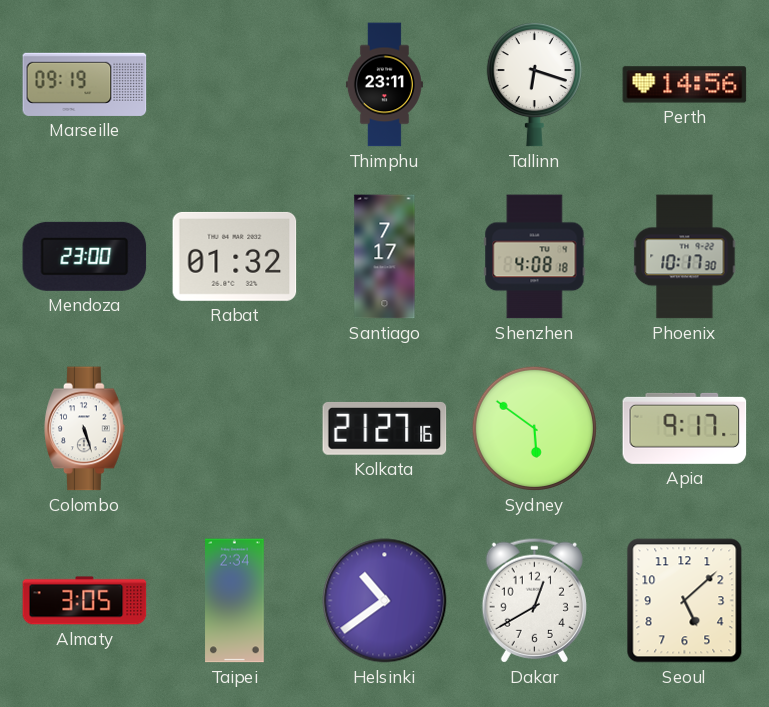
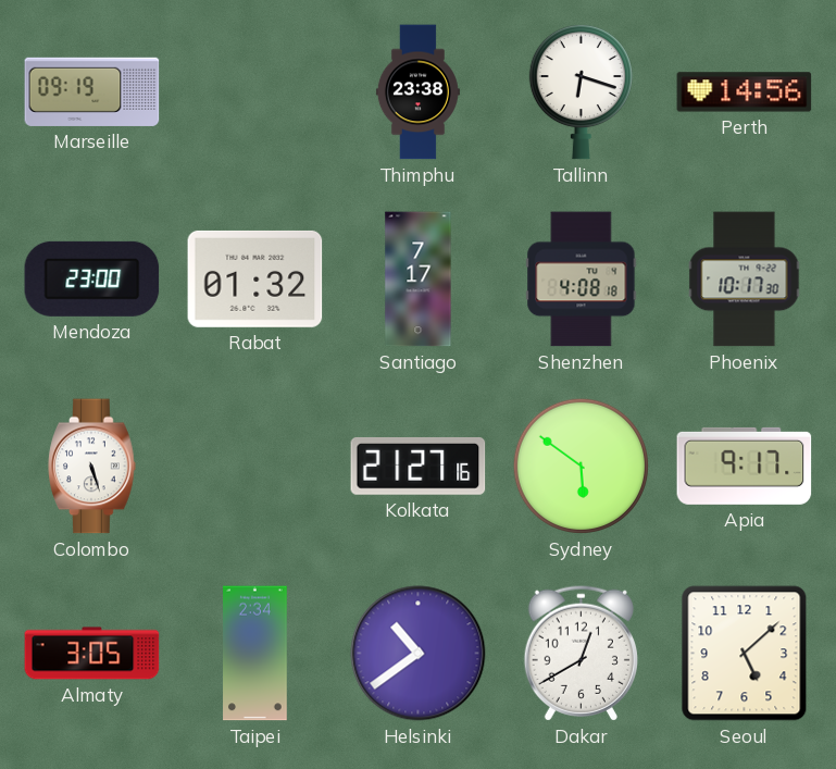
Thimphu: 23:11 -> 23:38
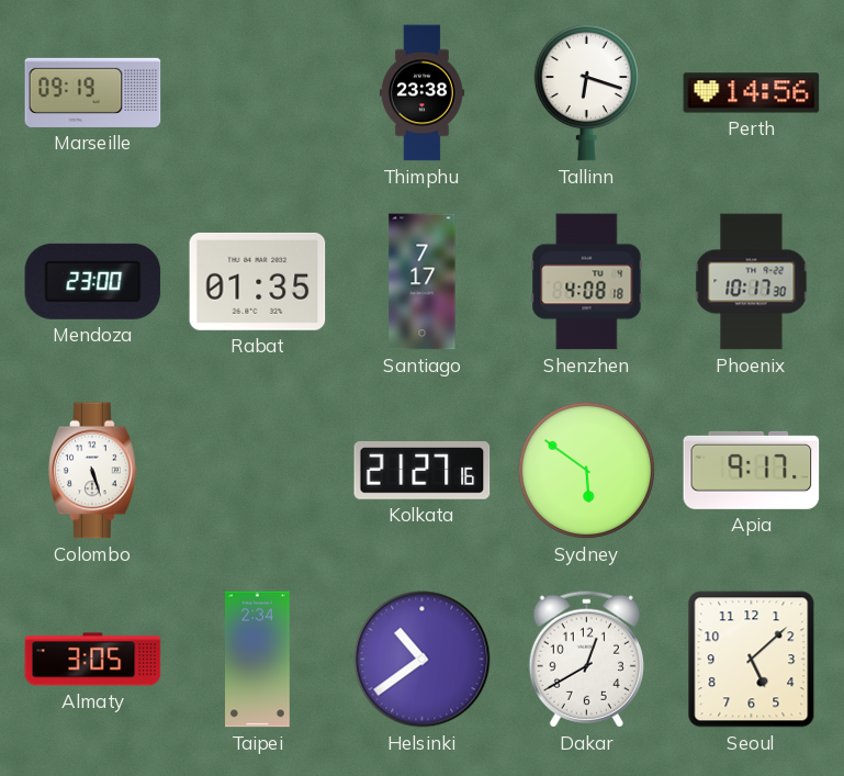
Rabat: 01:32 -> 01:35
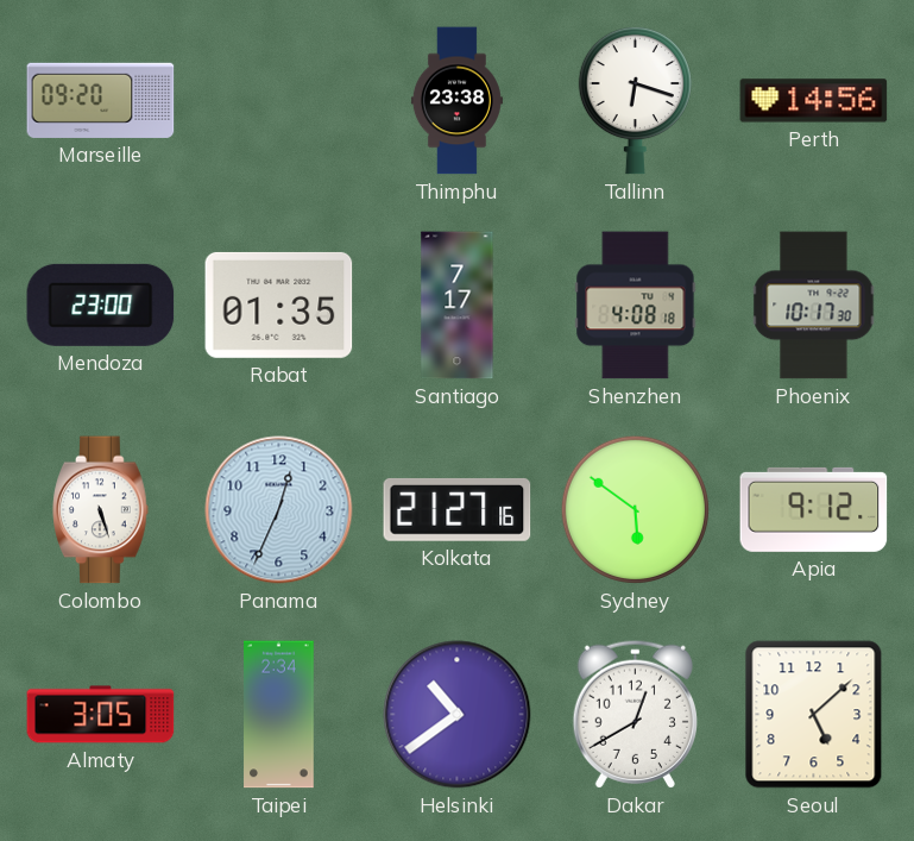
Marseille: 09:19 -> 09:20
Panama: none -> 12:34
Apia: 9:17 -> 9:12
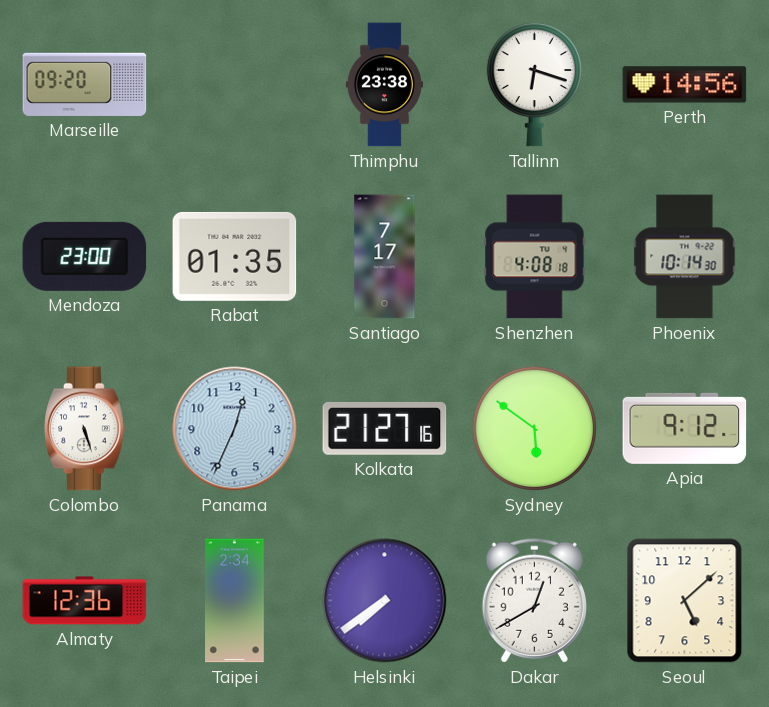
Phoenix: 10:17 -> 10:14
Almaty: 3:05 -> 12:36
Helsinki: 10:39 -> 7:39
